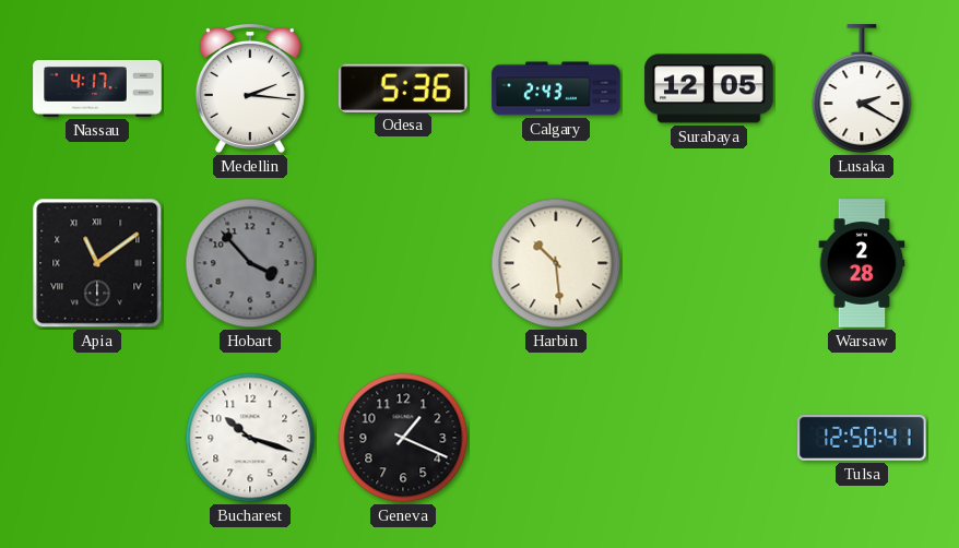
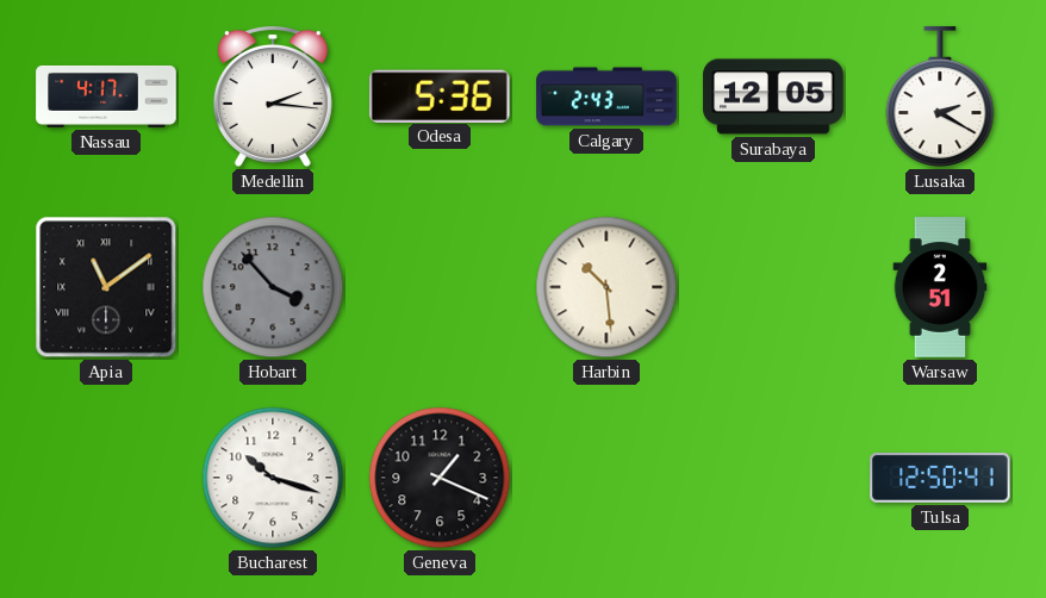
Warsaw: 2:28 -> 2:51
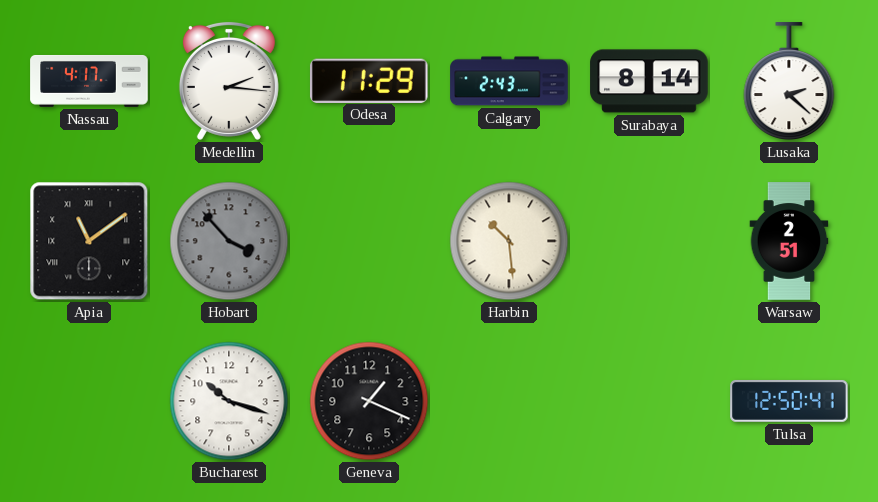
Odesa: 5:36 -> 11:29
Surabaya: 12:05 -> 8:14
Lusaka: 2:20 -> 2:22
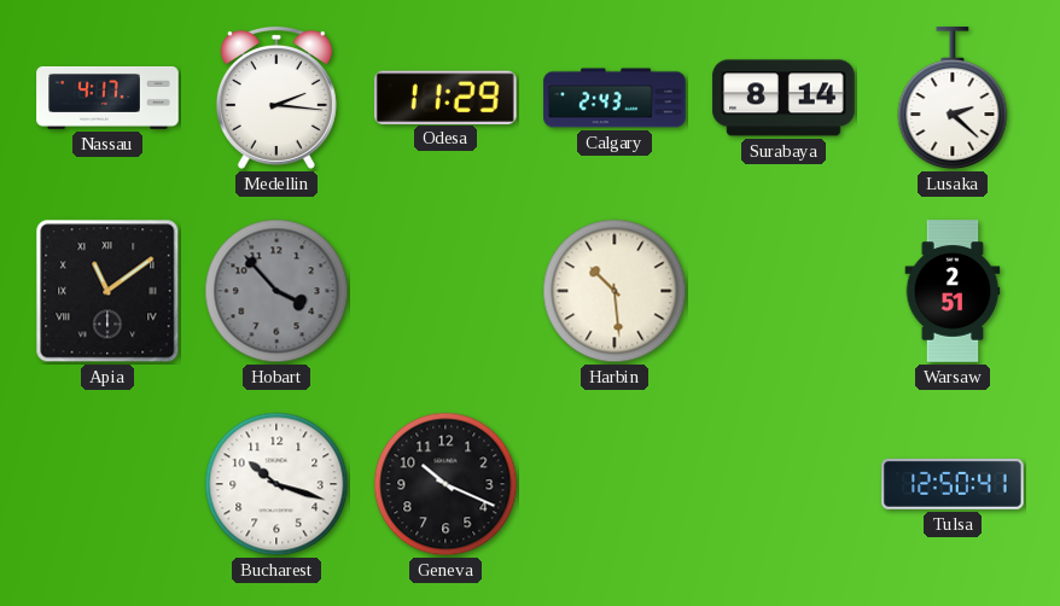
Geneva: 1:19 -> 10:19
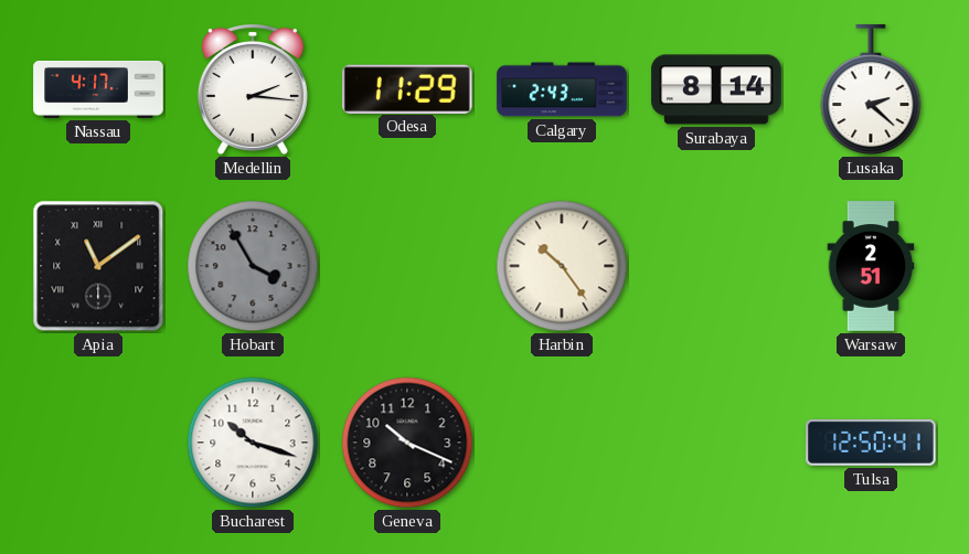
Hobart: 3:53 -> 3:55
Harbin: 10:29 -> 10:24
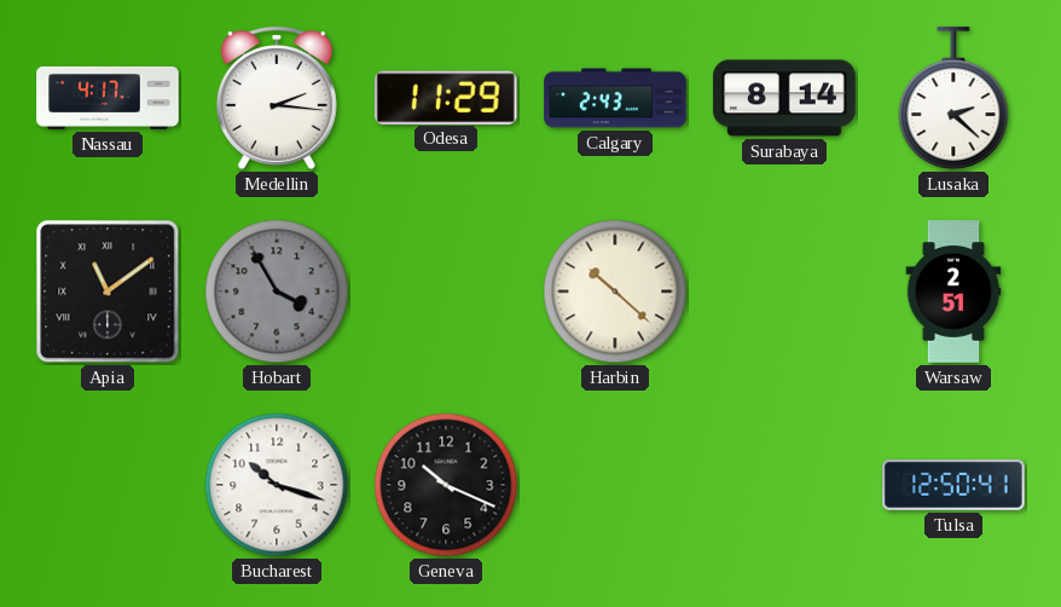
Harbin: 10:24 -> 10:22
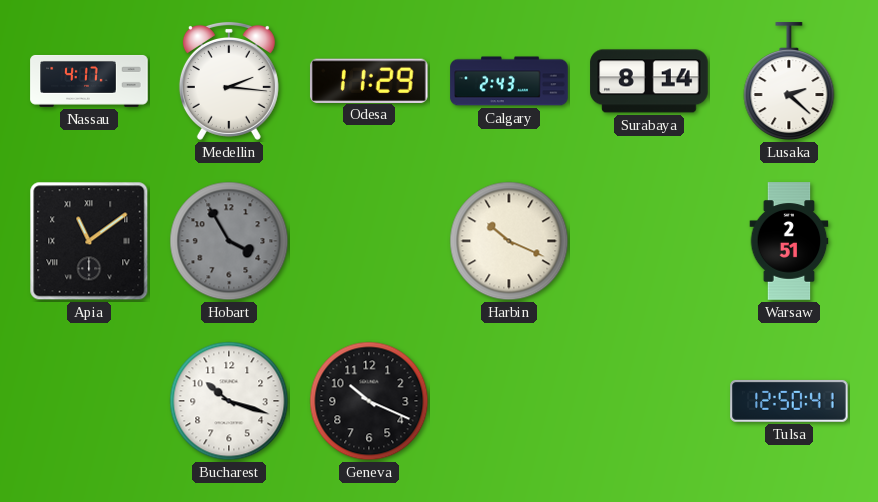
Harbin: 10:22 -> 10:19
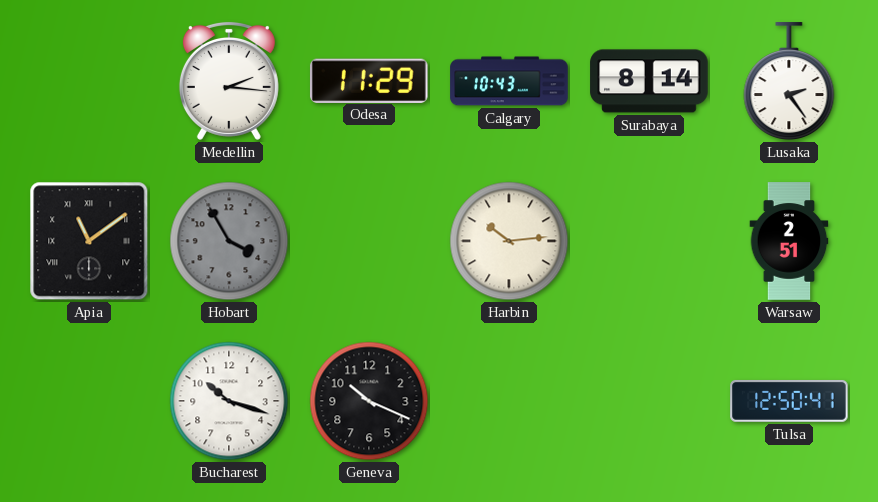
Nassau: 4:17 -> none
Calgary: 2:43 -> 10:43
Lusaka: 2:22 -> 2:24
Harbin: 10:19 -> 10:14
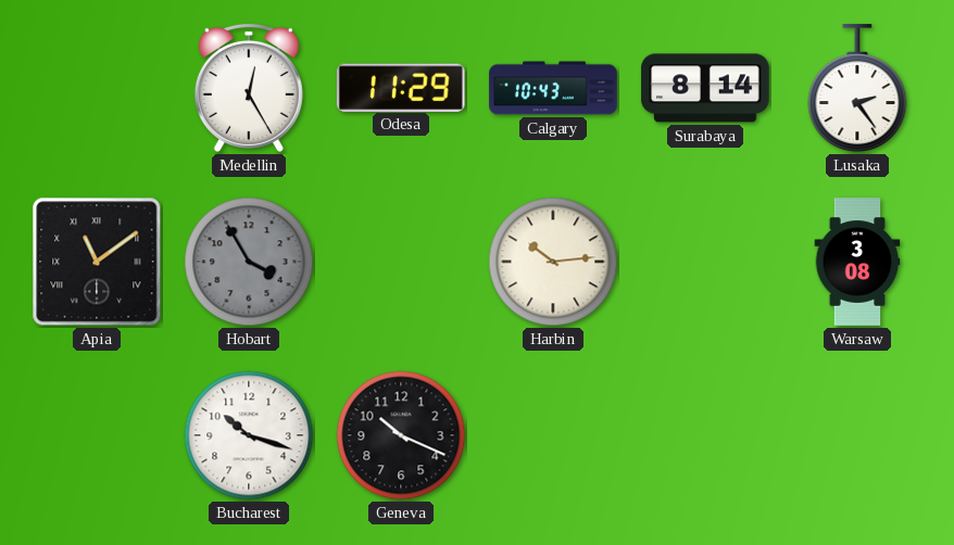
Medellin: 2:16 -> 12:25
Warsaw: 2:51 -> 3:08
Tulsa: 12:50 -> none
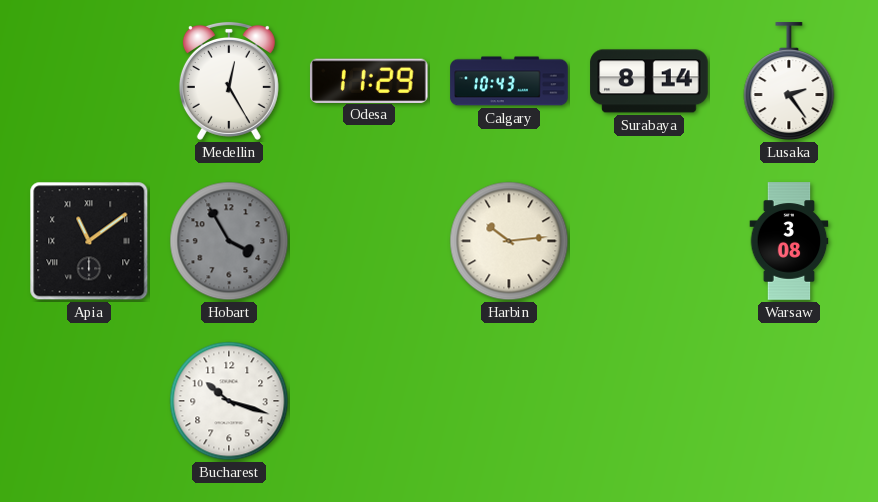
Geneva: 10:19 -> none
